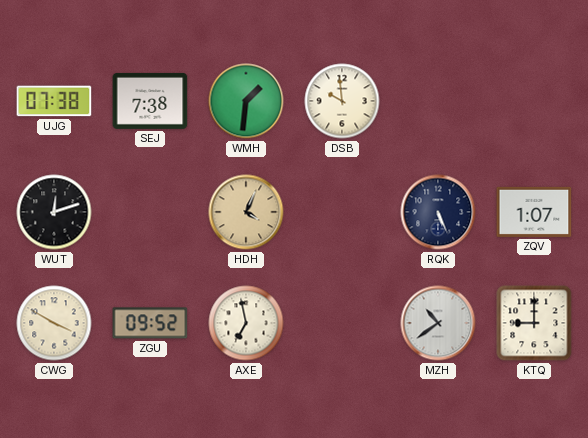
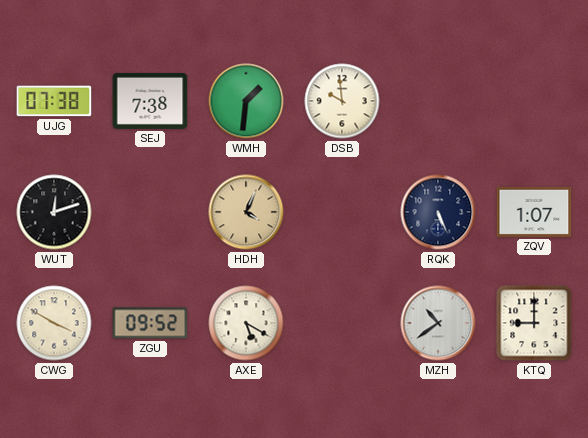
AXE: 6:58 -> 5:20
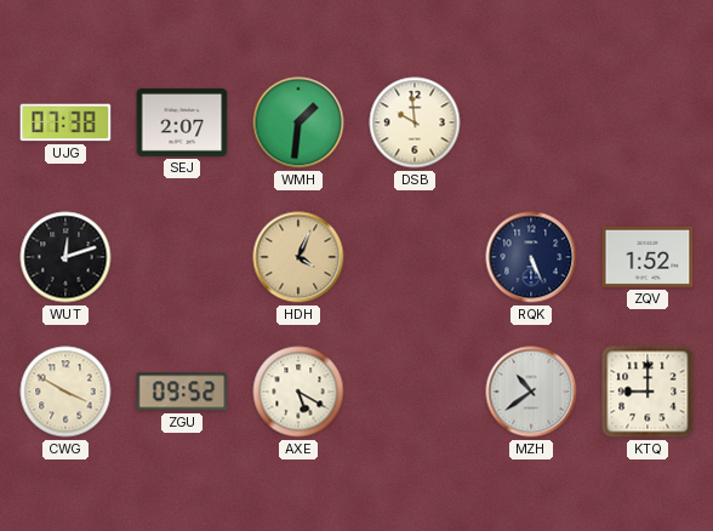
SEJ: 7:38 -> 2:07
ZQV: 1:07 -> 1:52
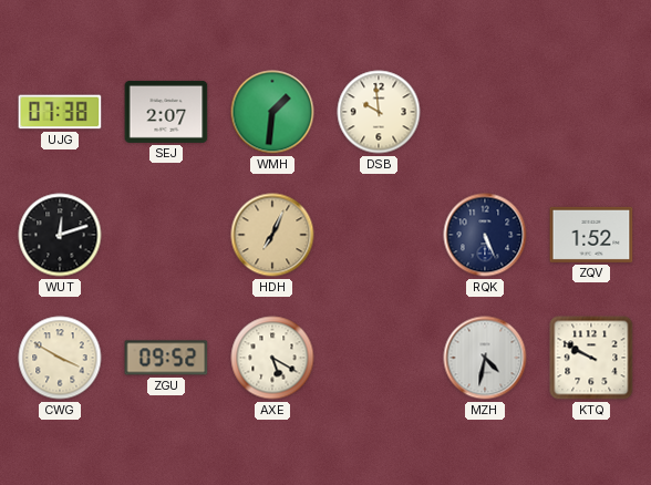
HDH: 4:04 -> 7:04
MZH: 10:39 -> 4:32
KTQ: 9:00 -> 9:50
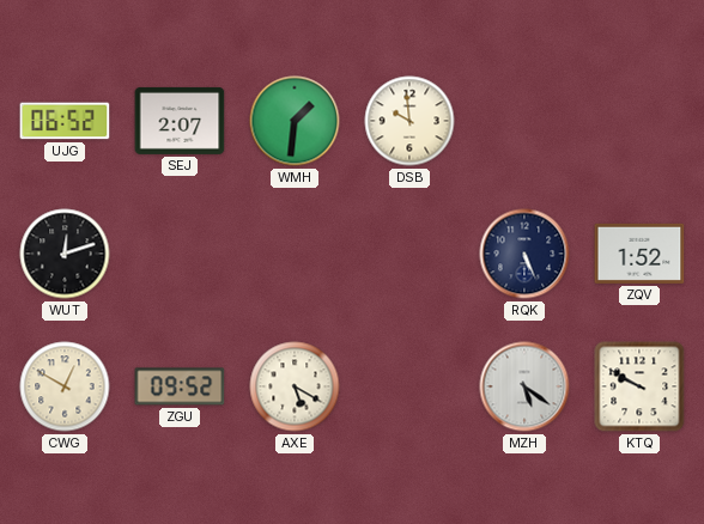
UJG: 07:38 -> 06:52
HDH: 7:04 -> none
CWG: 3:50 -> 12:50
MZH: 4:32 -> 5:21
